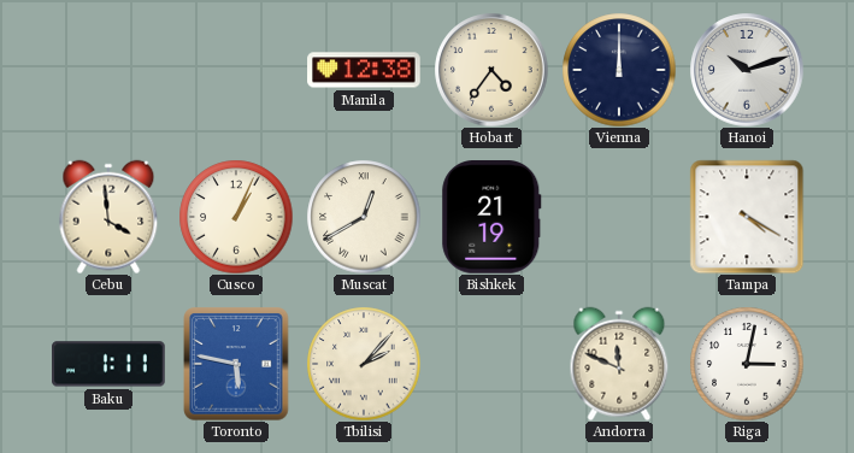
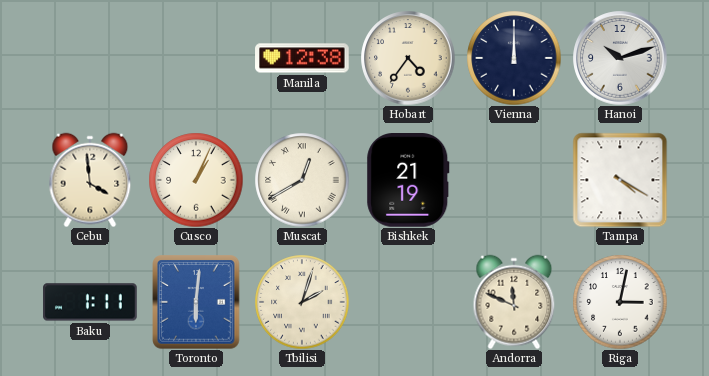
Toronto: 5:47 -> 6:01
Tbilisi: 2:07 -> 2:03
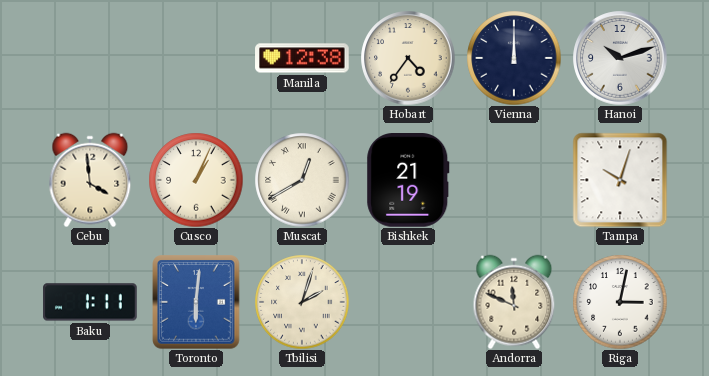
Tampa: 4:20 -> 10:03
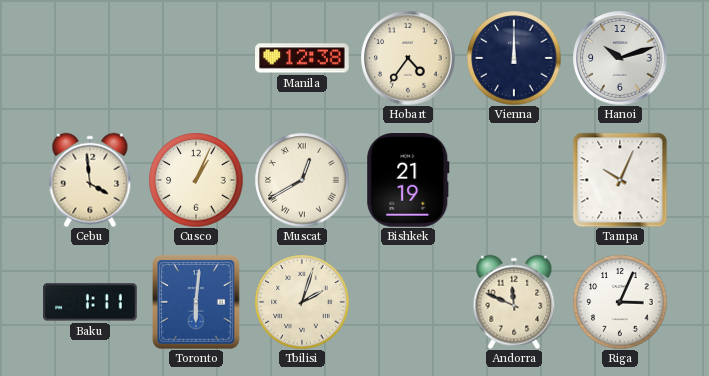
Tampa: 10:03 -> 10:04
Riga: 3:02 -> 3:04
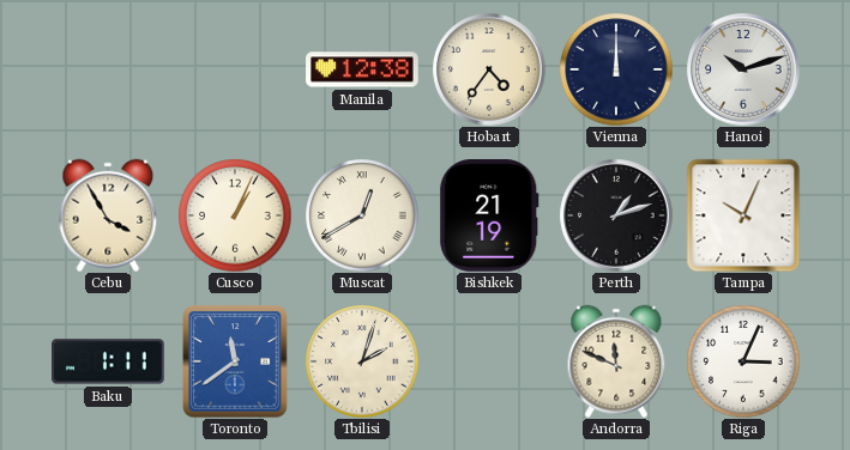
Cebu: 3:59 -> 3:55
Perth: none -> 1:12
Toronto: 6:01 -> 11:39
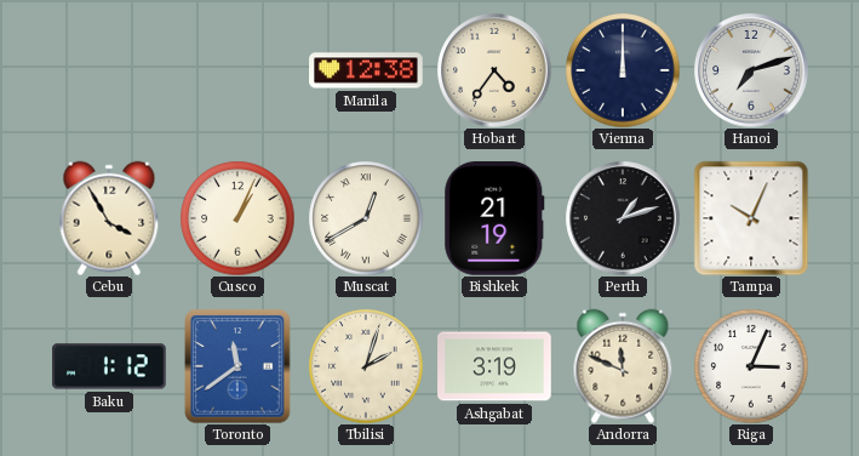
Hanoi: 10:12 -> 7:12
Baku: 1:11 -> 1:12
Ashgabat: none -> 3:19
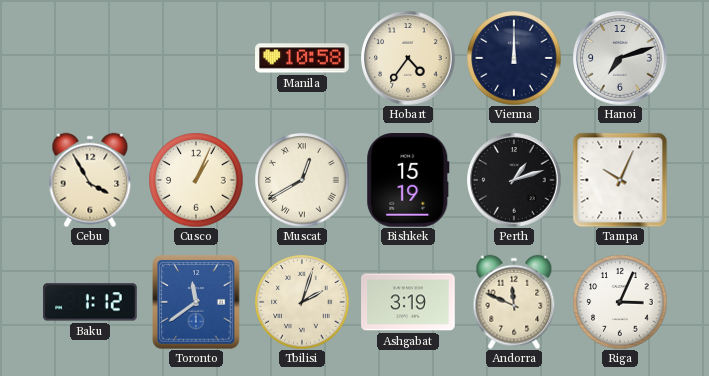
Manila: 12:38 -> 10:58
Bishkek: 21:19 -> 15:19
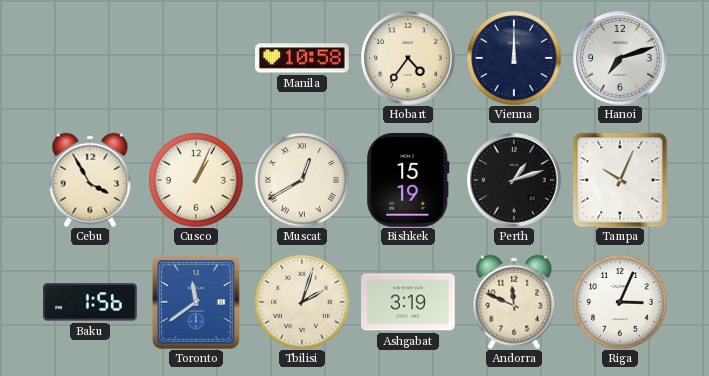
Baku: 1:12 -> 1:56
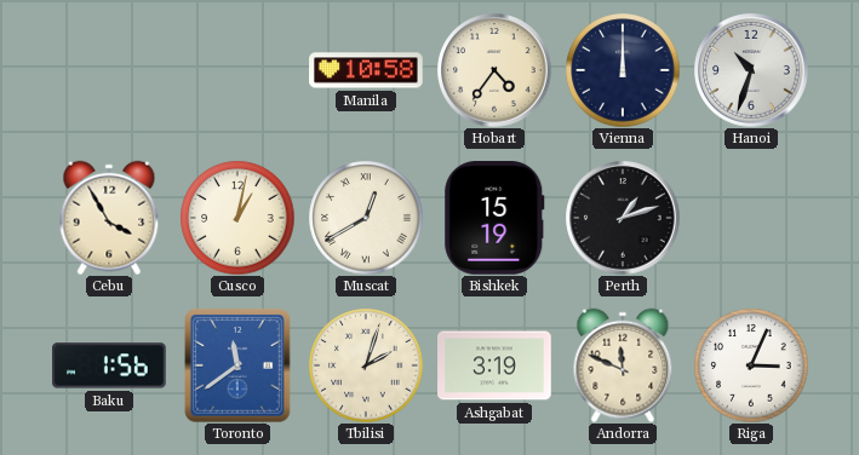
Hanoi: 7:12 -> 10:33
Cusco: 1:04 -> 1:02
Tampa: 10:04 -> none
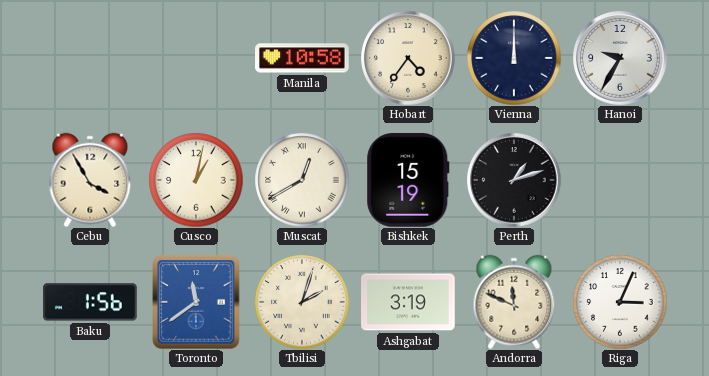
Hanoi: 10:33 -> 9:35
